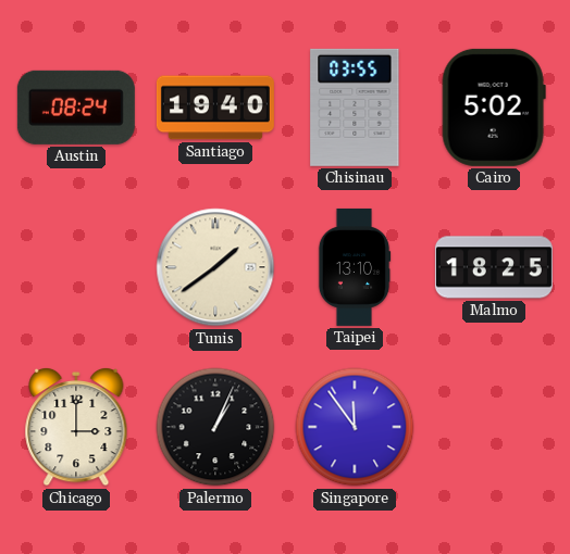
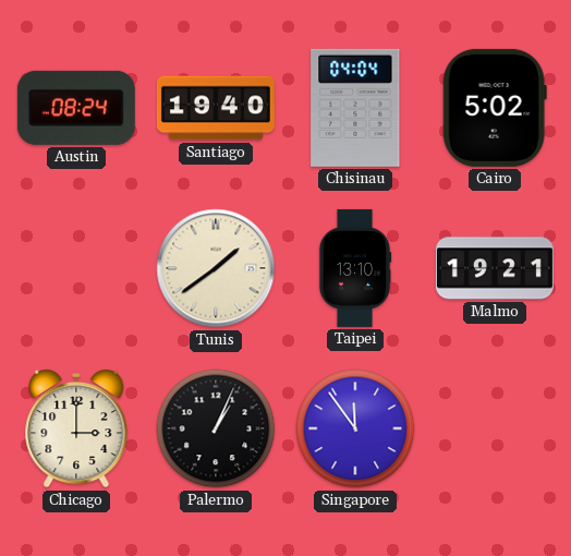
Chisinau: 03:55 -> 04:04
Malmo: 18:25 -> 19:21
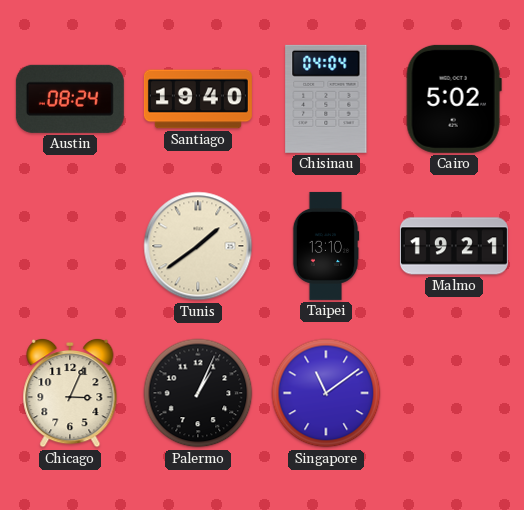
Chicago: 3:00 -> 3:04
Singapore: 11:54 -> 11:09
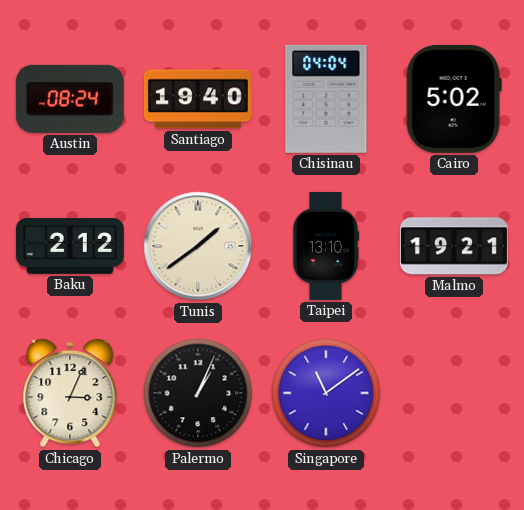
Baku: none -> 2:12
